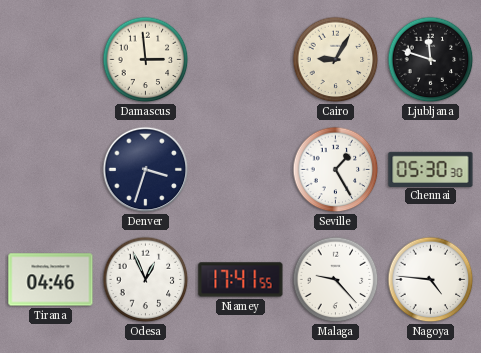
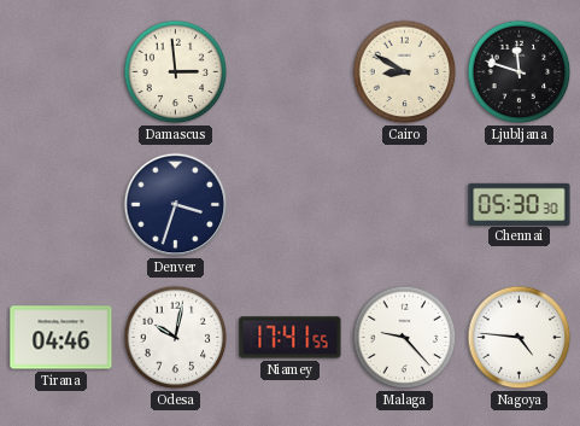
Cairo: 9:05 -> 8:50
Seville: 1:25 -> none
Odesa: 12:56 -> 10:02
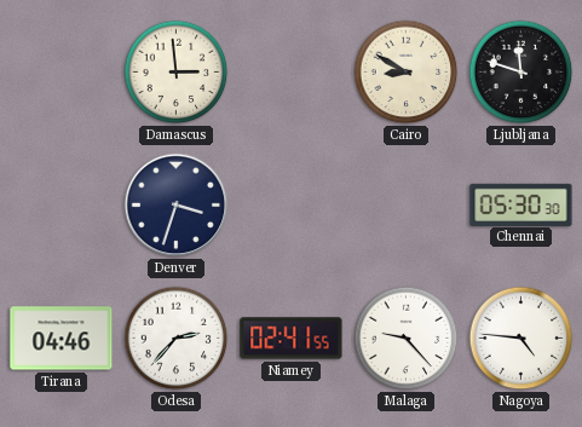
Odesa: 10:02 -> 2:37
Niamey: 17:41 -> 02:41
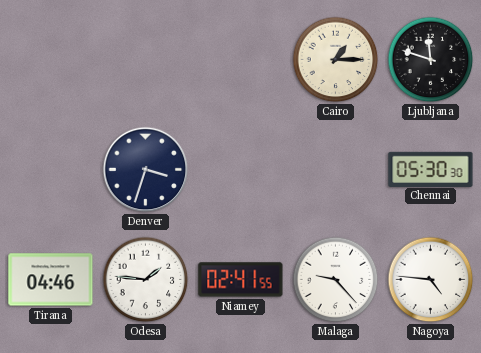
Damascus: 2:59 -> none
Cairo: 8:50 -> 1:15
Odesa: 2:37 -> 1:46
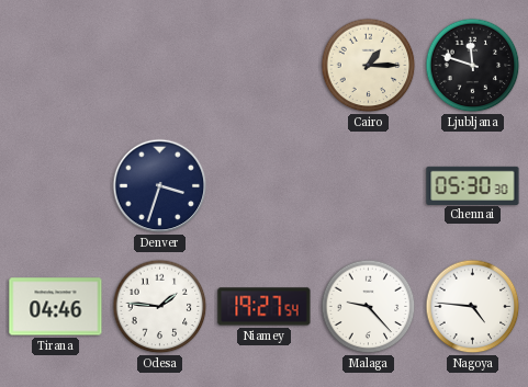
Niamey: 02:41 -> 19:27
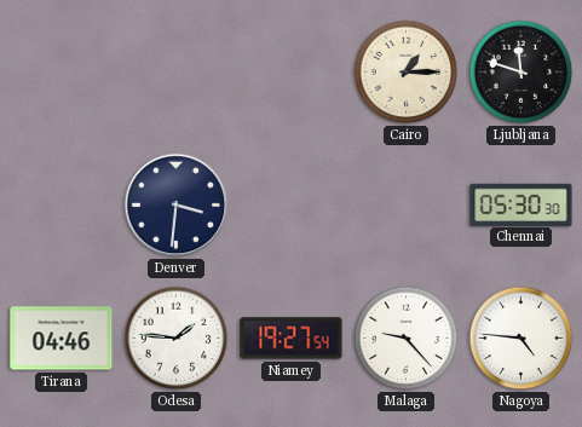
Denver: 3:33 -> 3:31
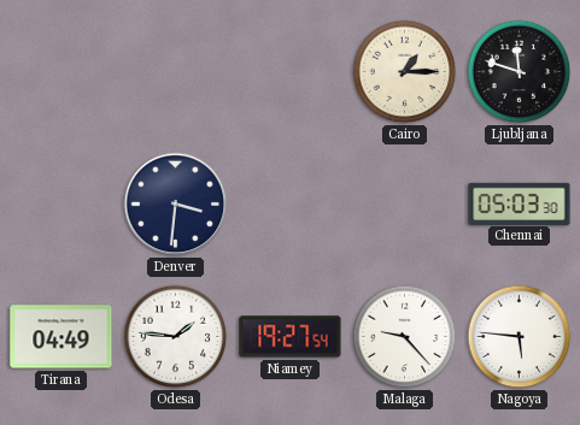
Chennai: 05:30 -> 05:03
Tirana: 04:46 -> 04:49
Nagoya: 4:46 -> 5:46
